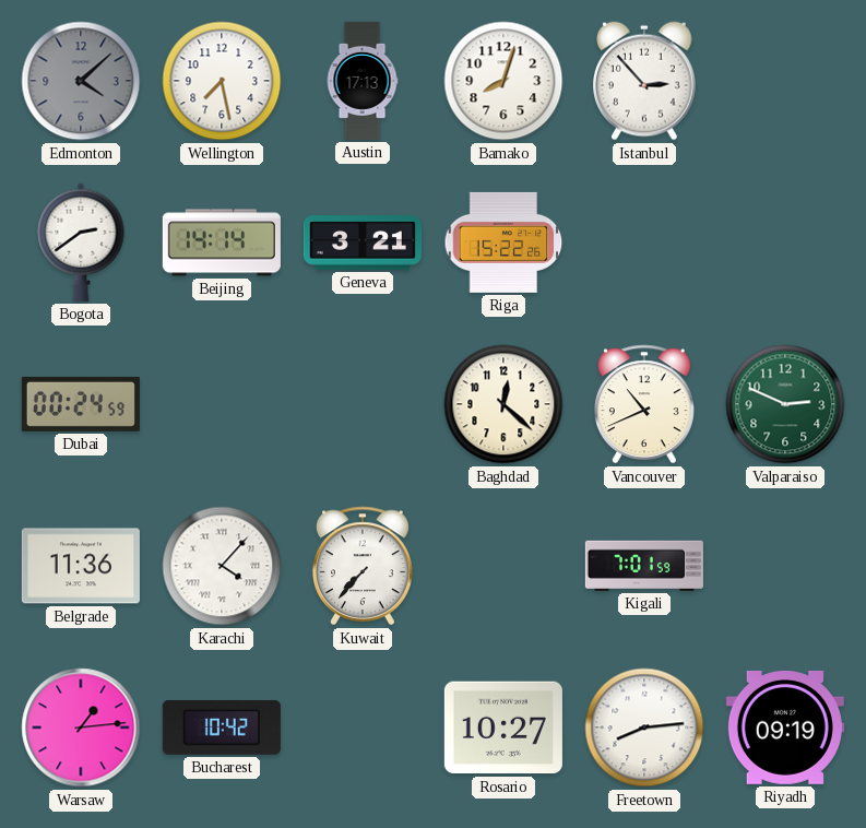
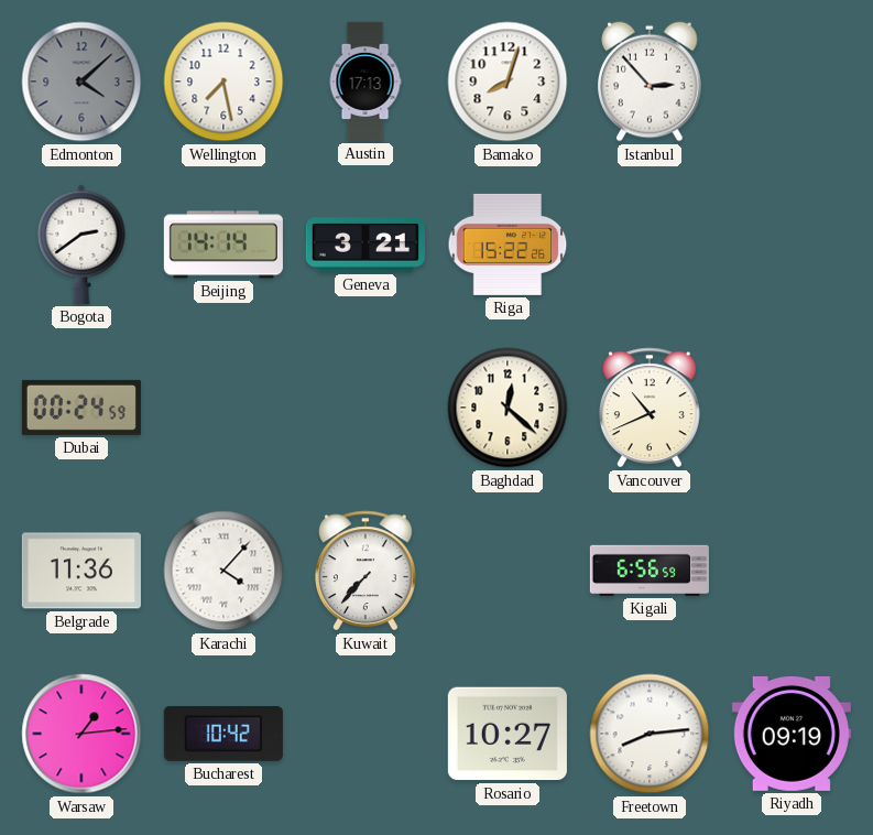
Valparaiso: 2:49 -> none
Kigali: 7:01 -> 6:56
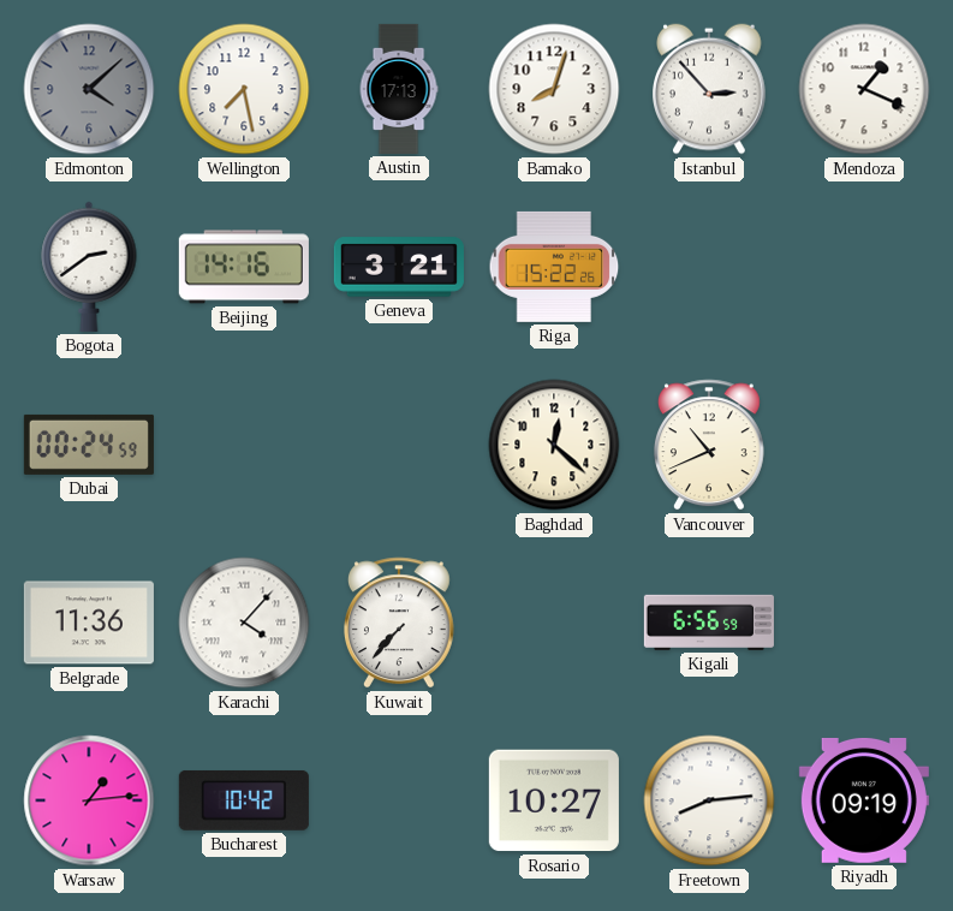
Mendoza: none -> 1:19
Beijing: 14:14 -> 14:16
